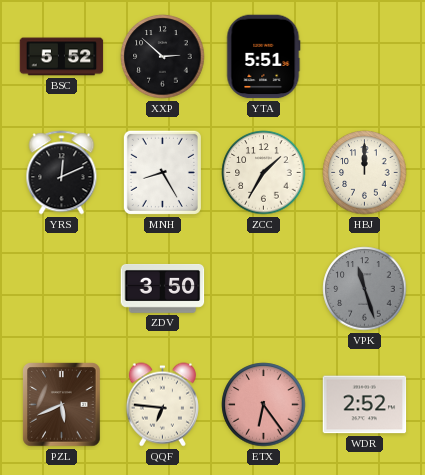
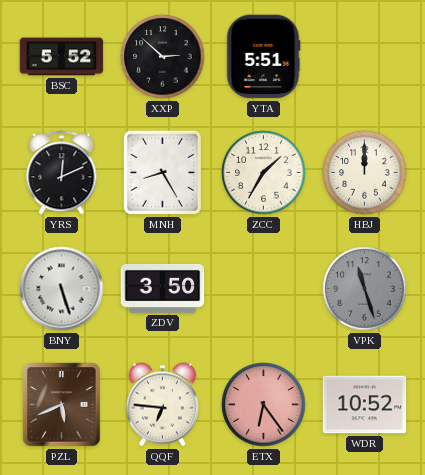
BNY: none -> 5:27
WDR: 2:52 -> 10:52
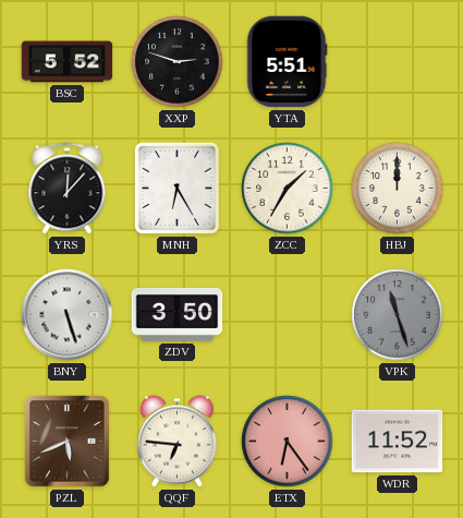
XXP: 2:52 -> 2:48
YRS: 12:11 -> 12:07
MNH: 8:25 -> 6:25
WDR: 10:52 -> 11:52
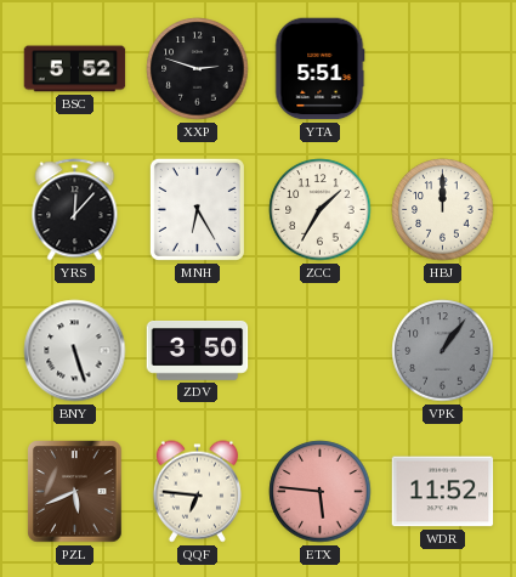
VPK: 11:27 -> 1:06
ETX: 6:24 -> 5:46
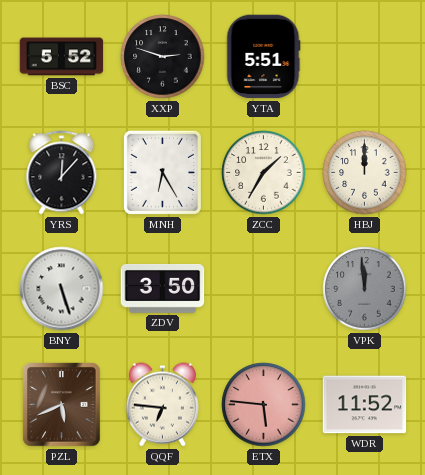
VPK: 1:06 -> 11:59
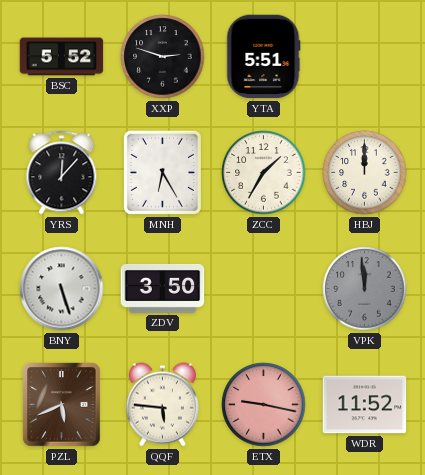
QQF: 6:46 -> 5:46
ETX: 5:46 -> 9:17
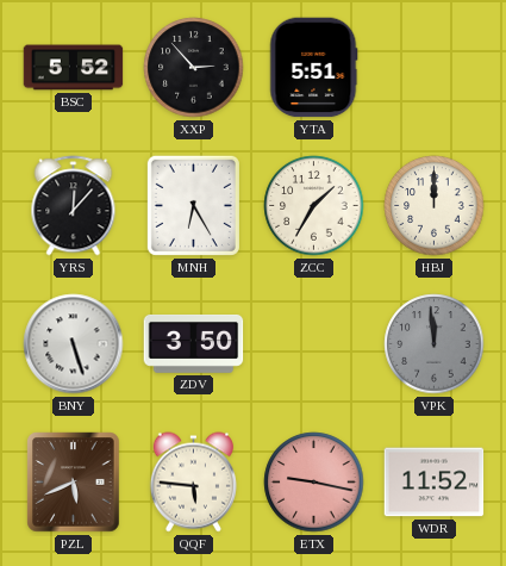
XXP: 2:48 -> 2:53
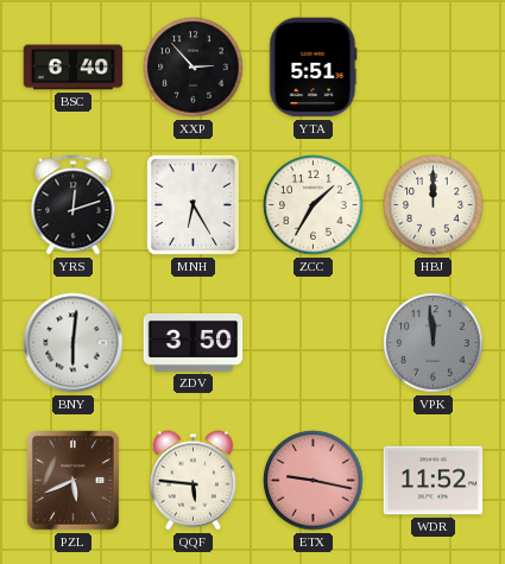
BSC: 5:52 -> 6:40
YRS: 12:07 -> 12:12
BNY: 5:27 -> 6:01
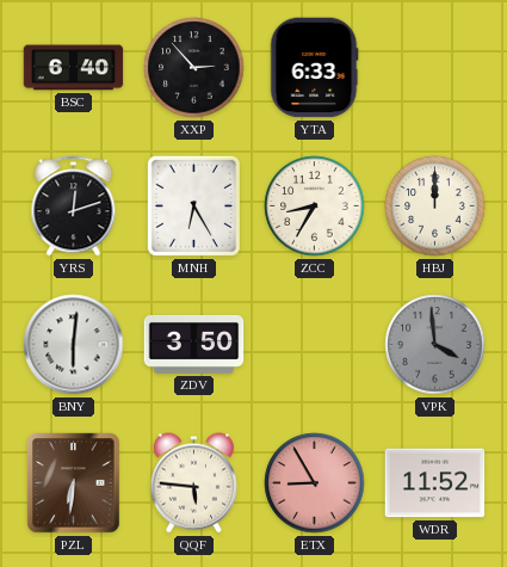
YTA: 5:51 -> 6:33
ZCC: 1:35 -> 8:35
VPK: 11:59 -> 3:59
PZL: 5:41 -> 6:31
ETX: 9:17 -> 8:55
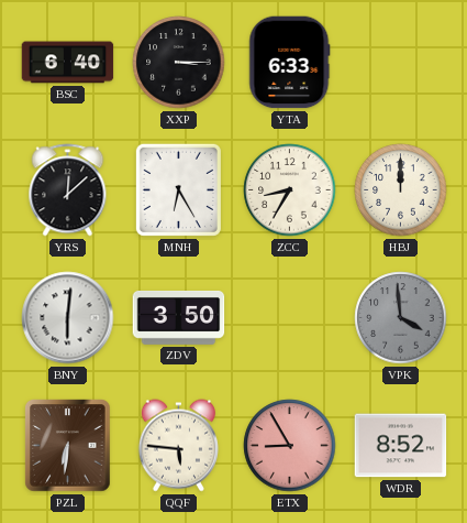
XXP: 2:53 -> 3:15
YRS: 12:12 -> 12:08
WDR: 11:52 -> 8:52
